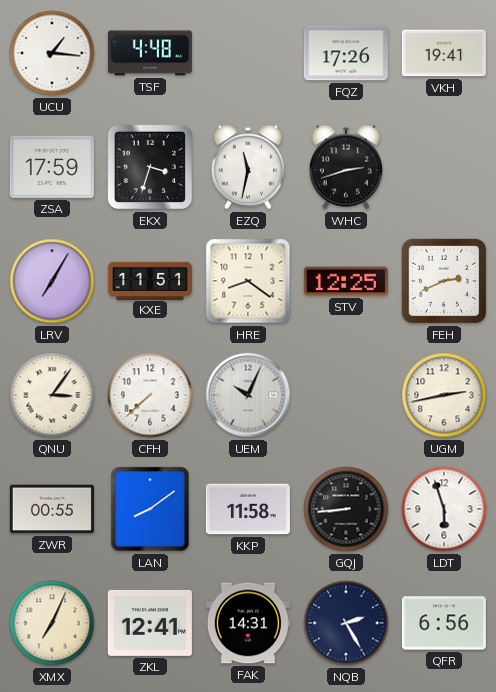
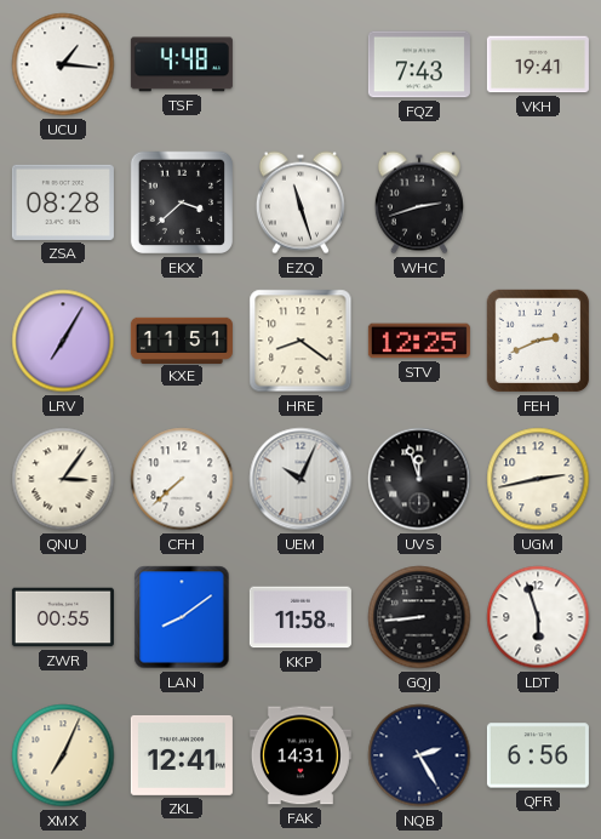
FQZ: 17:26 -> 7:43
ZSA: 17:59 -> 08:28
EKX: 3:33 -> 3:38
EZQ: 11:32 -> 11:27
UVS: none -> 11:57
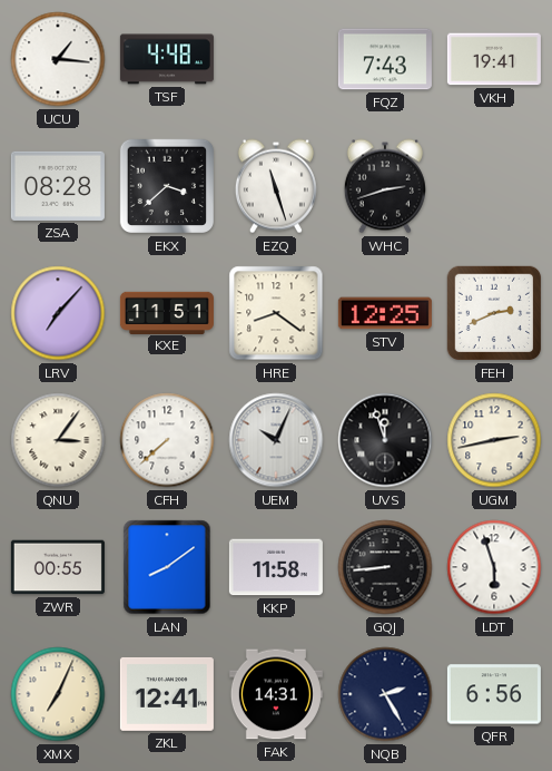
LRV: 7:05 -> 7:07
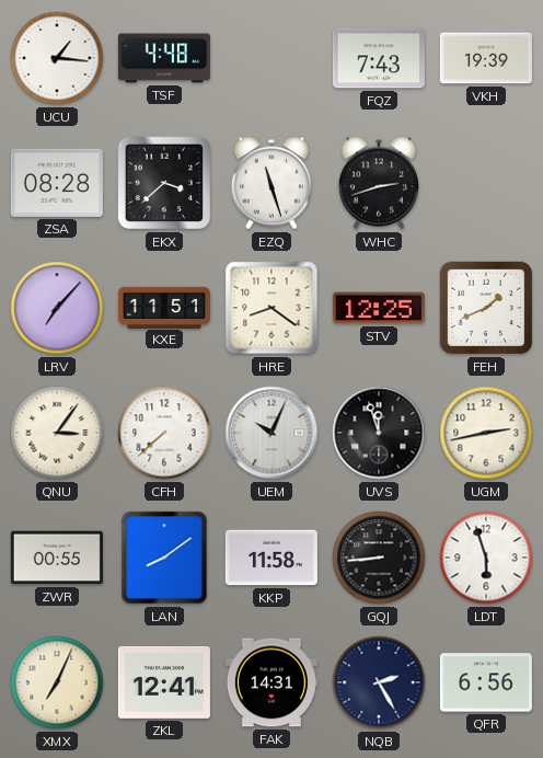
VKH: 19:41 -> 19:39
FEH: 2:41 -> 1:41
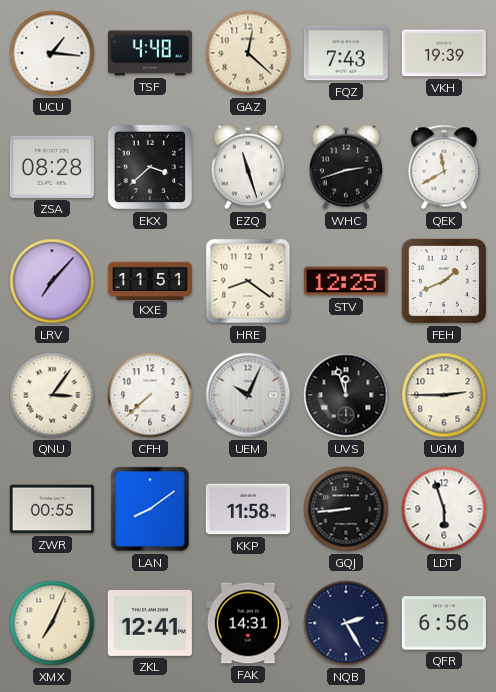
GAZ: none -> 12:22
QEK: none -> 11:40
UGM: 2:43 -> 2:45
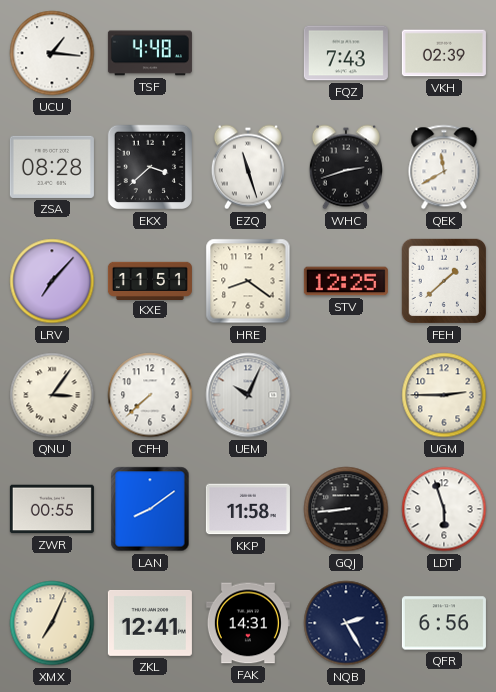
GAZ: 12:22 -> none
VKH: 19:39 -> 02:39
FEH: 1:41 -> 1:38
UVS: 11:57 -> none
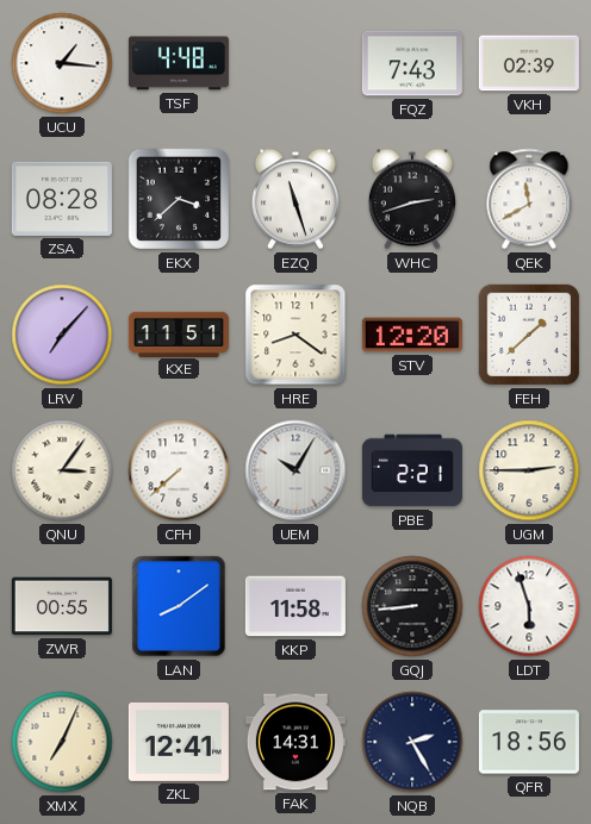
STV: 12:25 -> 12:20
UEM: 10:04 -> 10:05
PBE: none -> 2:21
QFR: 6:56 -> 18:56
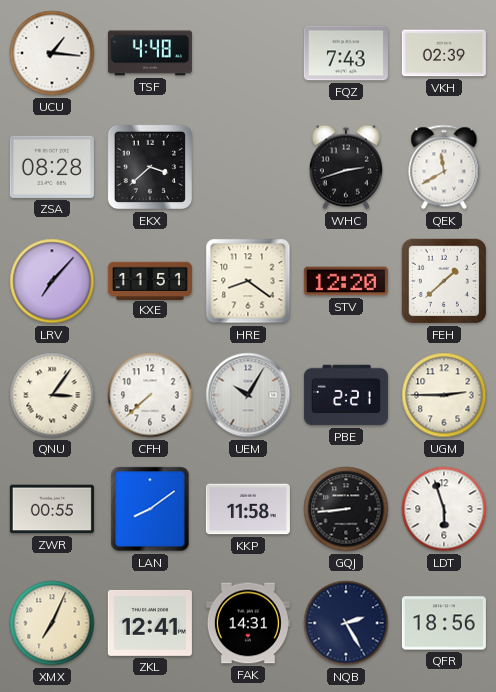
EZQ: 11:27 -> none
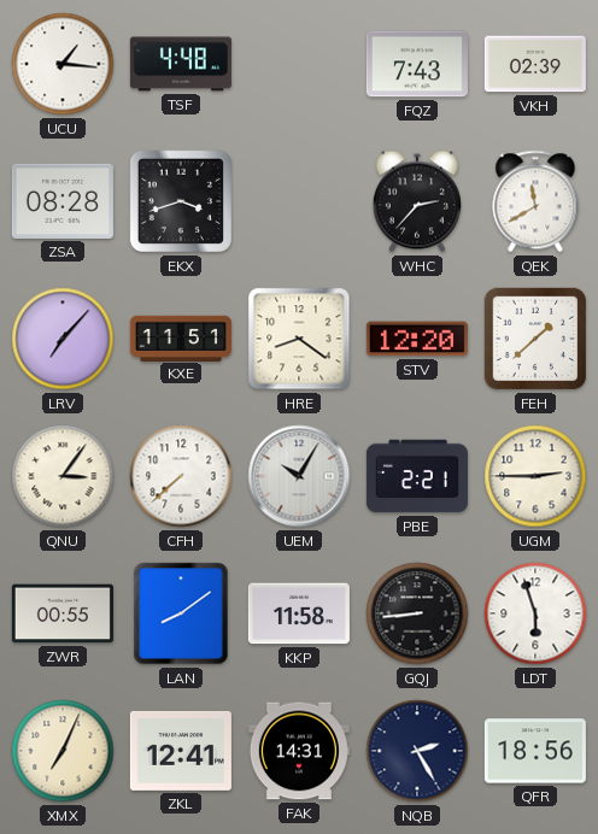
EKX: 3:38 -> 3:42
WHC: 2:42 -> 2:37
